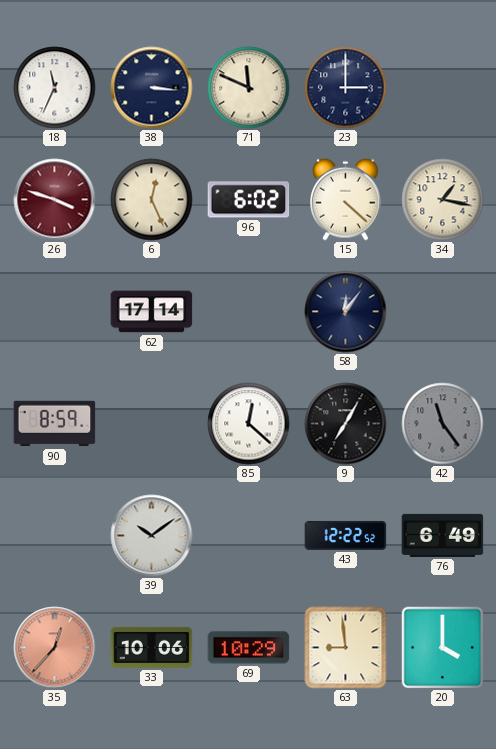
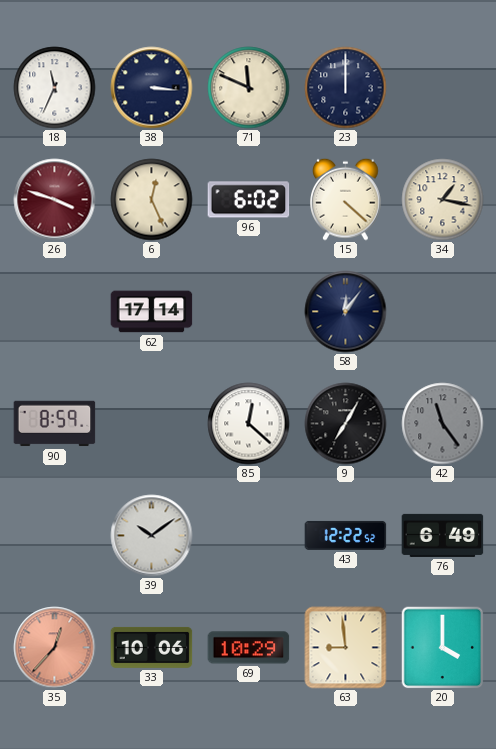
23: 3:00 -> 12:00
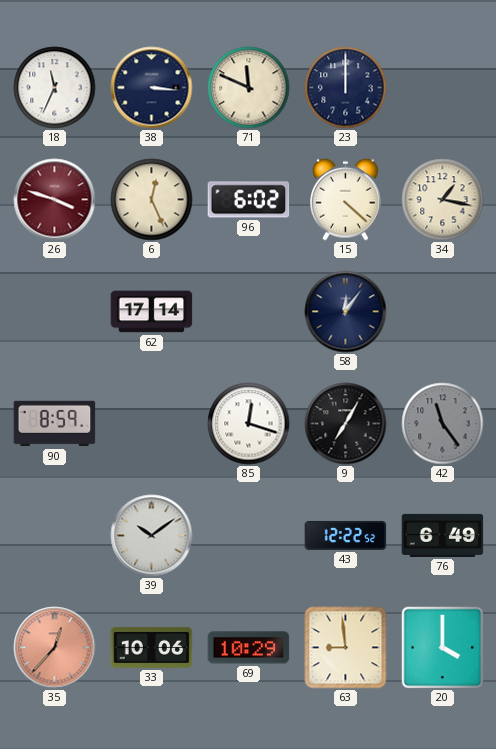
85: 12:22 -> 12:18
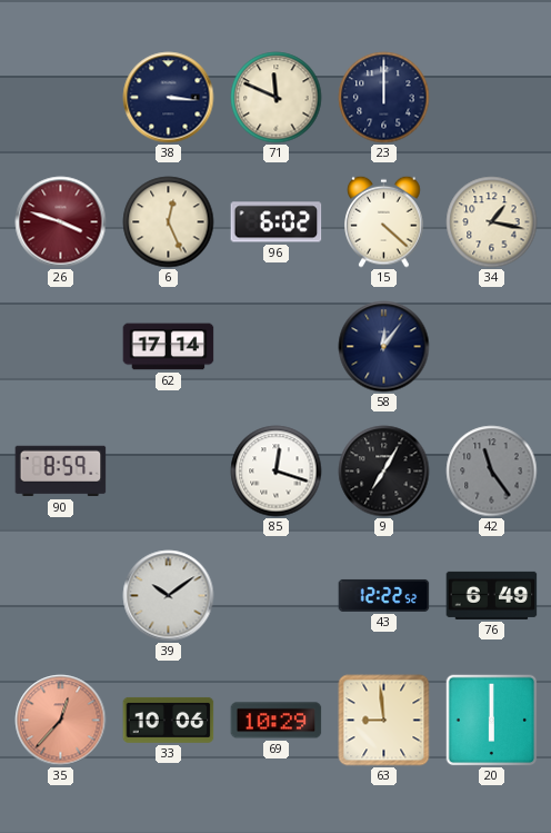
18: 11:34 -> none
20: 4:00 -> 6:00
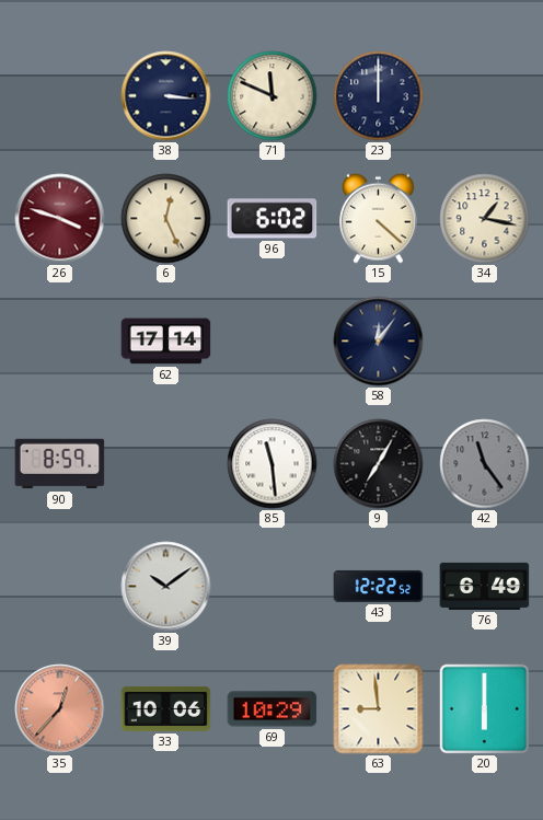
85: 12:18 -> 11:29
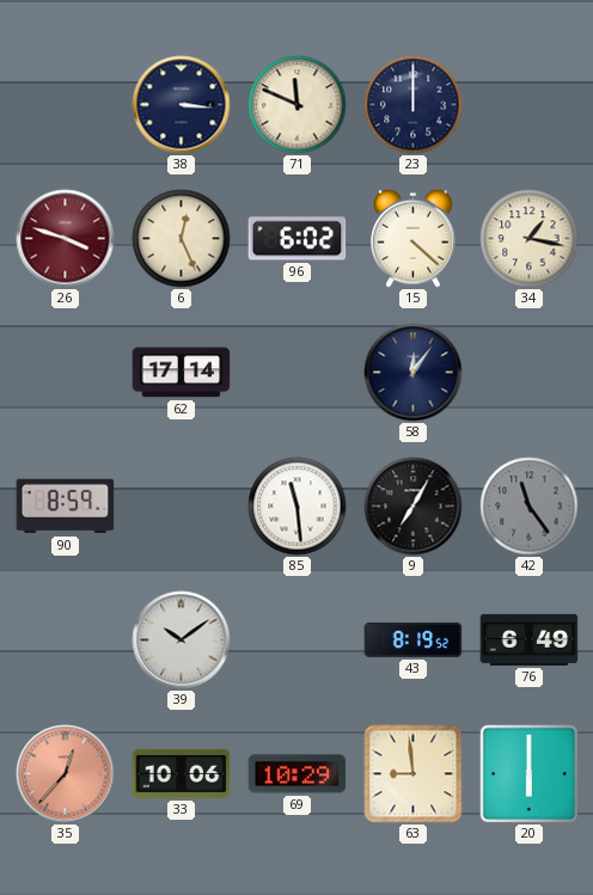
43: 12:22 -> 8:19
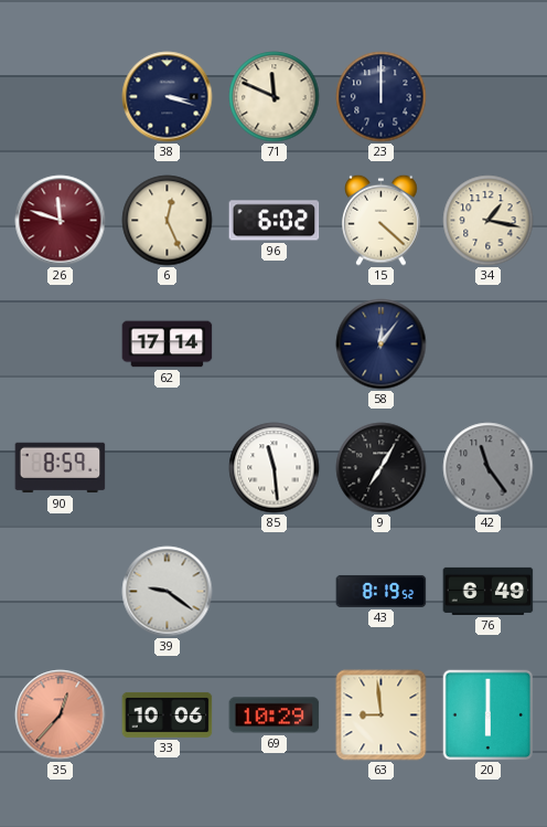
38: 3:16 -> 3:18
26: 3:48 -> 11:48
39: 10:09 -> 9:21
